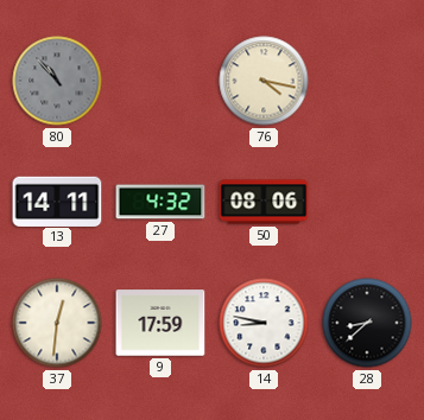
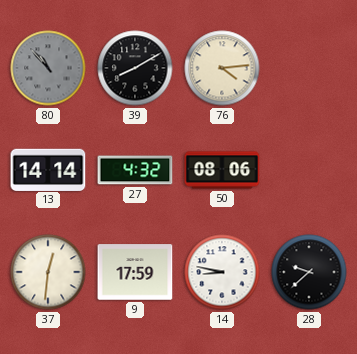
39: none -> 8:10
76: 4:17 -> 4:14
13: 14:11 -> 14:14
28: 8:38 -> 9:38
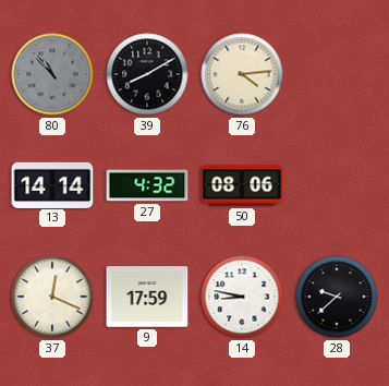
37: 12:31 -> 12:19
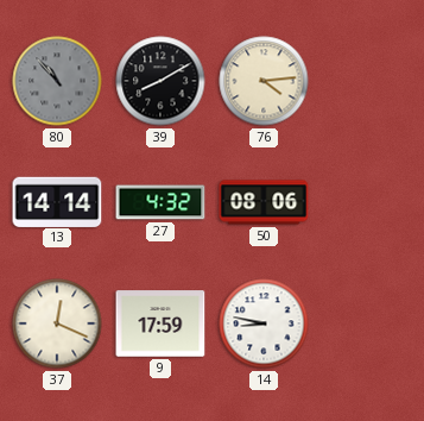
28: 9:38 -> none
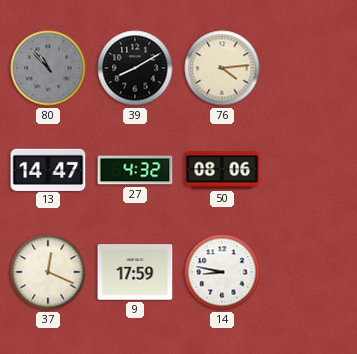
13: 14:14 -> 14:47
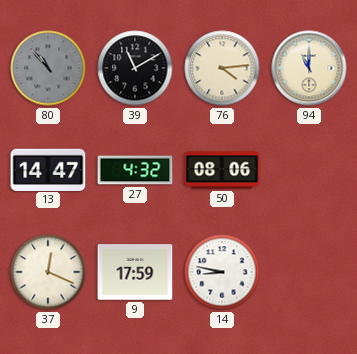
39: 8:10 -> 11:10
94: none -> 11:00
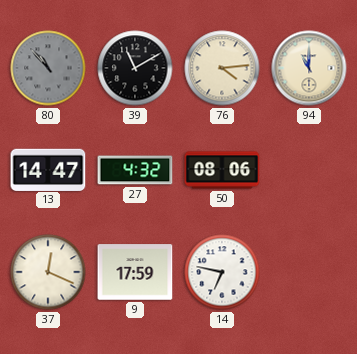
14: 8:47 -> 6:47
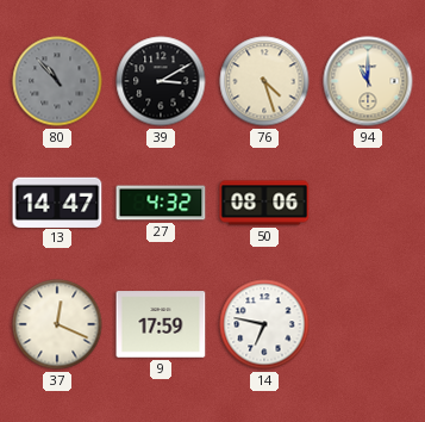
39: 11:10 -> 3:10
76: 4:14 -> 4:27
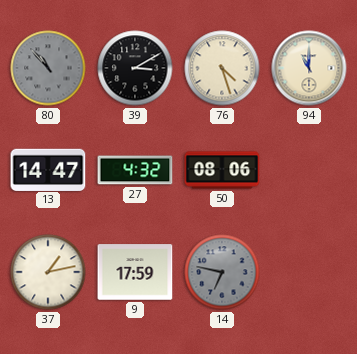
37: 12:19 -> 1:13
14 dial: white -> grey
